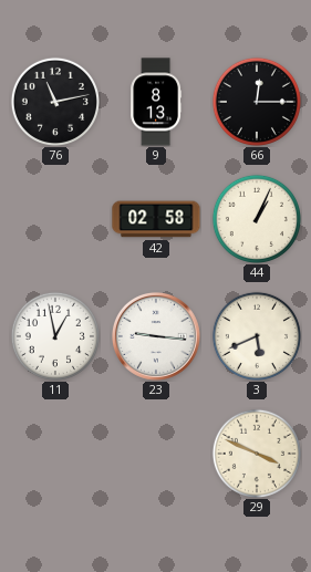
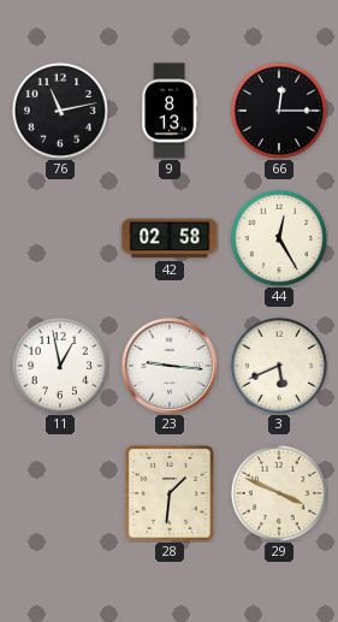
44: 1:04 -> 12:25
28: none -> 1:31
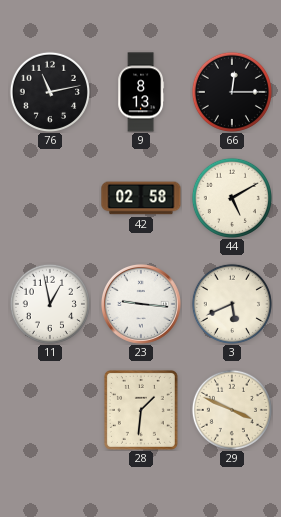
44: 12:25 -> 5:10
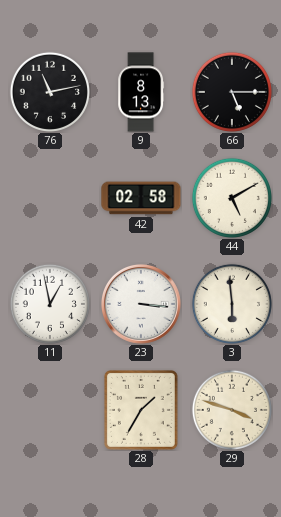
66: 12:15 -> 5:15
23: 9:16 -> 3:16
3: 5:41 -> 5:59
28: 1:31 -> 1:35
29: 3:49 -> 3:48
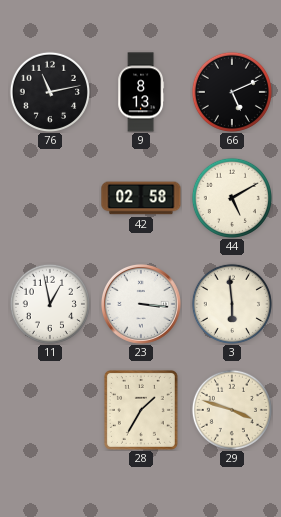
66: 5:15 -> 5:11
